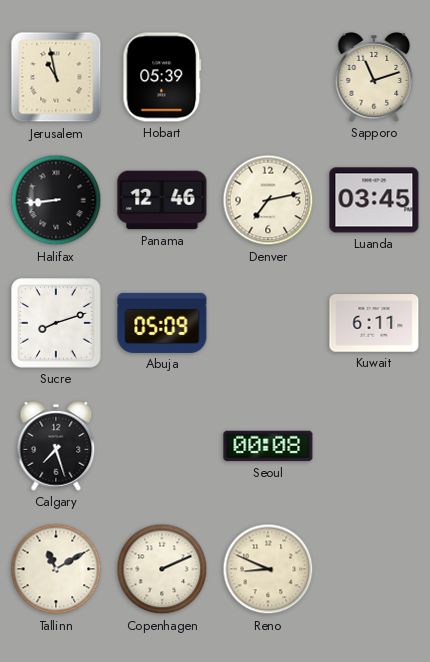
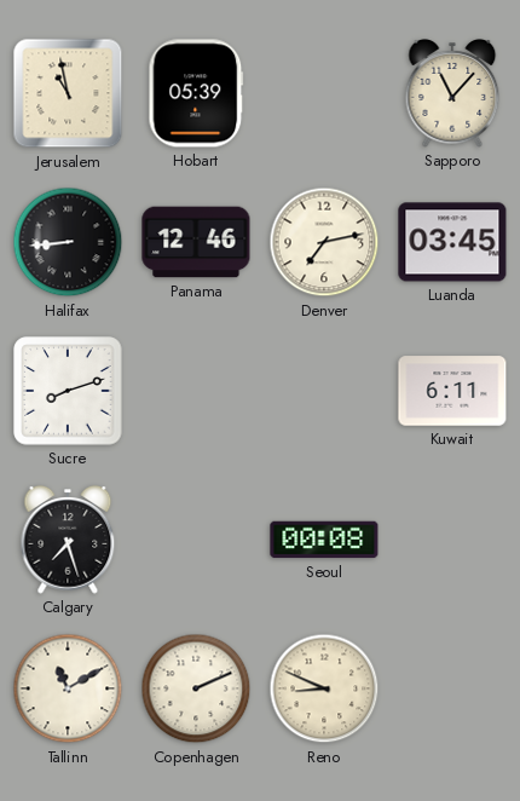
Sapporo: 11:12 -> 11:07
Abuja: 05:09 -> none
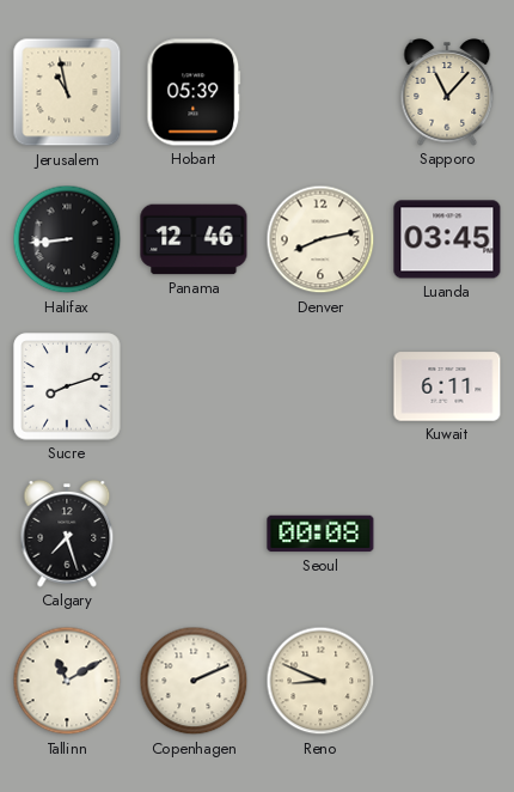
Denver: 7:13 -> 8:13
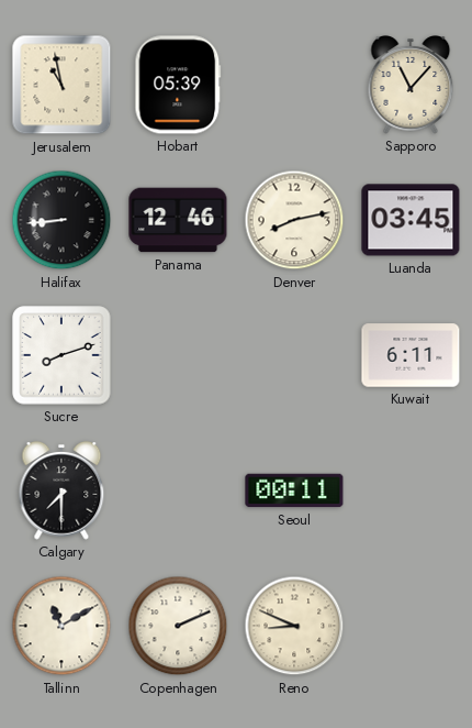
Calgary: 7:27 -> 7:30
Seoul: 00:08 -> 00:11
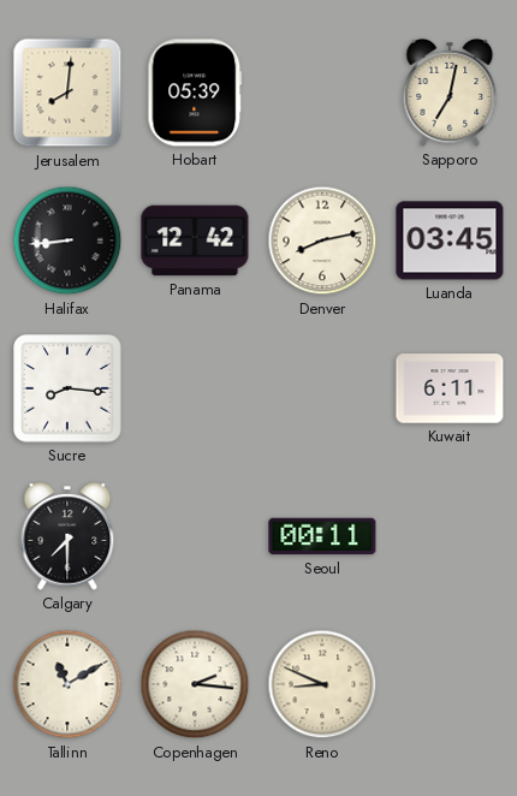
Jerusalem: 10:58 -> 8:01
Sapporo: 11:07 -> 7:02
Panama: 12:46 -> 12:42
Sucre: 8:12 -> 8:16
Copenhagen: 2:11 -> 2:16
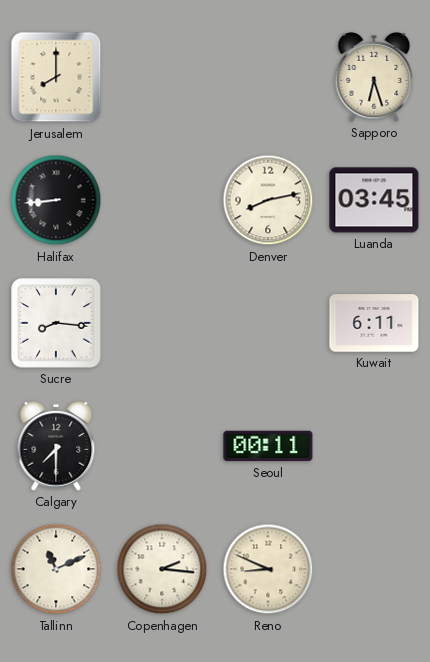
Jerusalem: 8:01 -> 8:00
Hobart: 05:39 -> none
Sapporo: 7:02 -> 6:27
Panama: 12:42 -> none
Tallinn: 11:10 -> 11:11
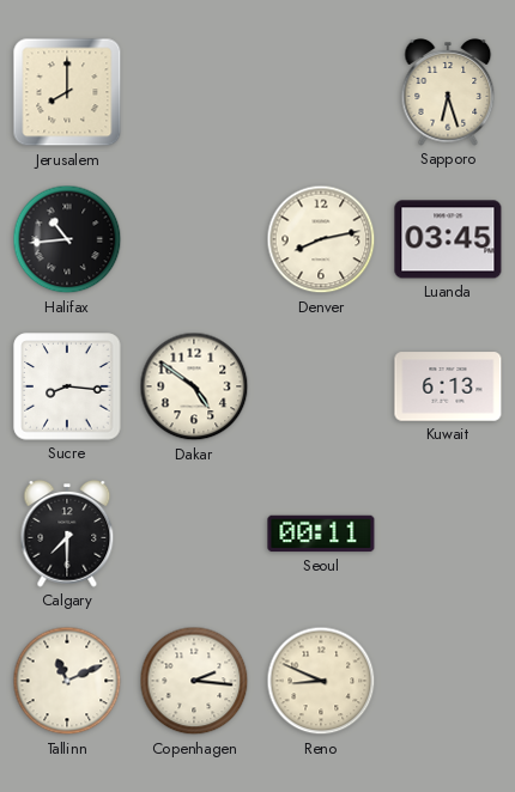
Halifax: 8:44 -> 10:44
Dakar: none -> 4:51
Kuwait: 6:11 -> 6:13
